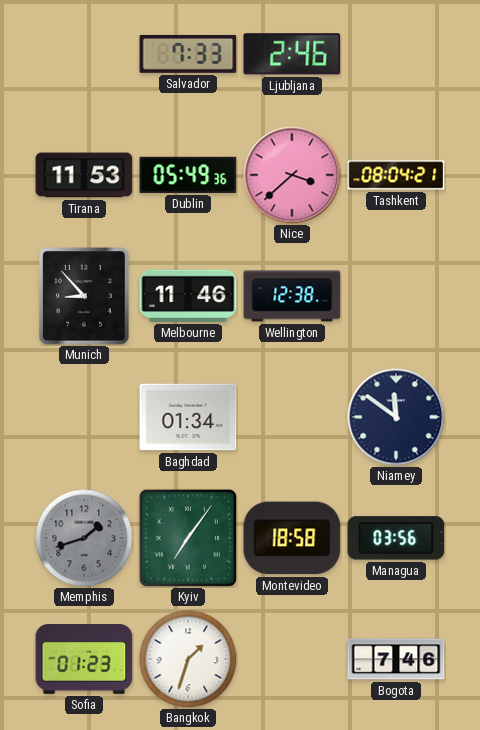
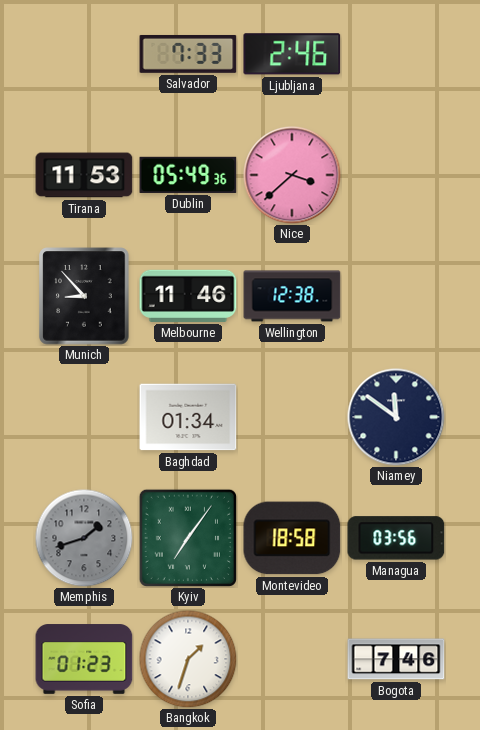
Tashkent: 08:04 -> none
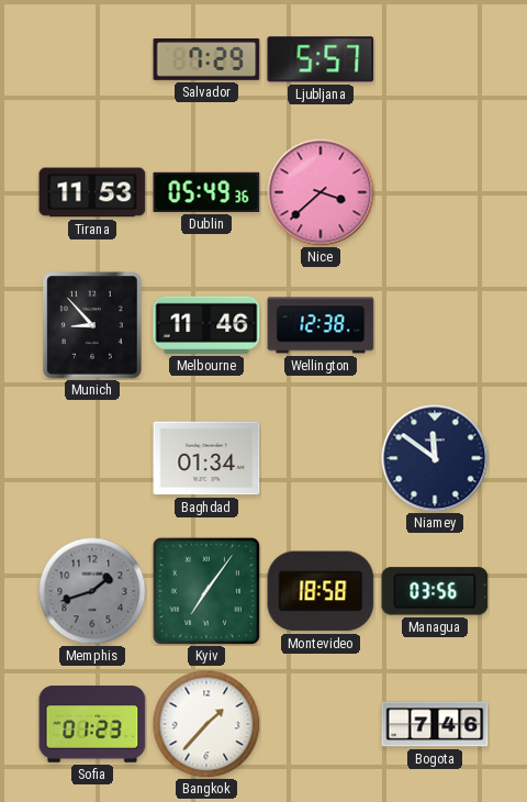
Salvador: 7:33 -> 7:29
Ljubljana: 2:46 -> 5:57
Bangkok: 1:33 -> 1:37
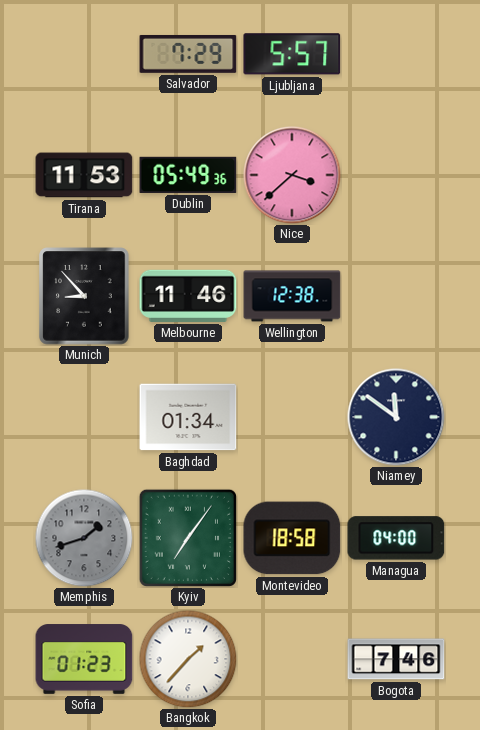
Managua: 03:56 -> 04:00
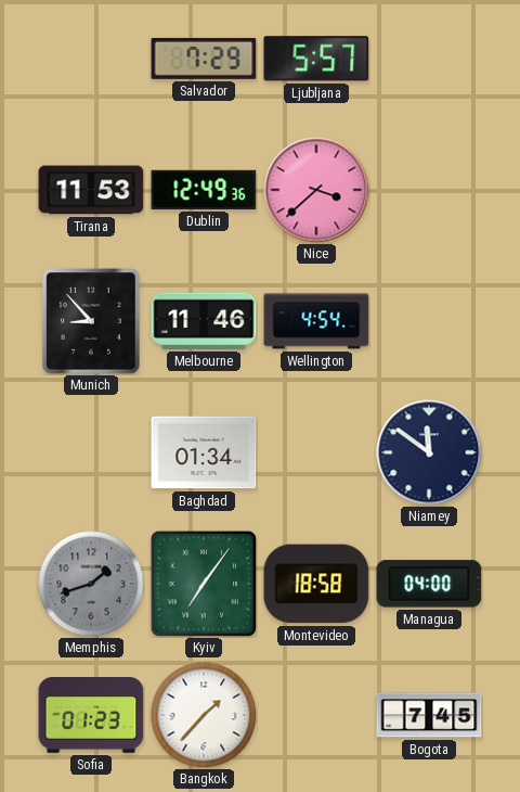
Dublin: 05:49 -> 12:49
Wellington: 12:38 -> 4:54
Bogota: 7:46 -> 7:45
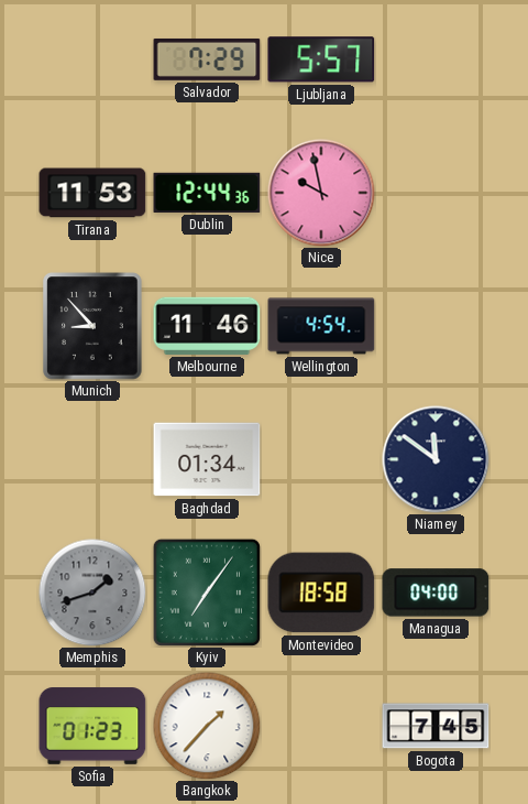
Dublin: 12:49 -> 12:44
Nice: 3:38 -> 9:58
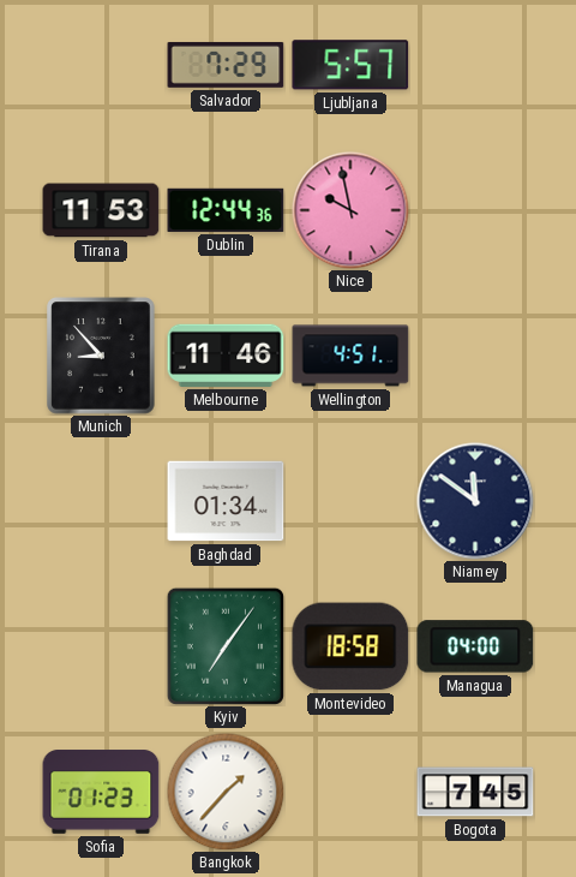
Wellington: 4:54 -> 4:51
Memphis: 1:42 -> none
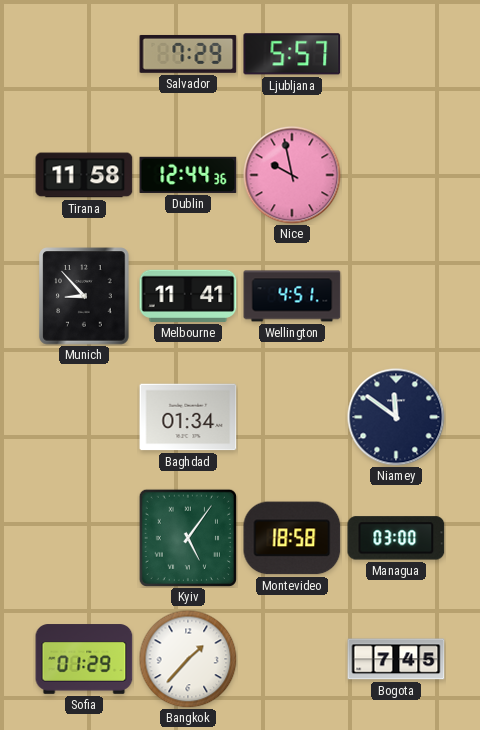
Tirana: 11:53 -> 11:58
Melbourne: 11:46 -> 11:41
Kyiv: 7:06 -> 5:06
Managua: 04:00 -> 03:00
Sofia: 01:23 -> 01:29
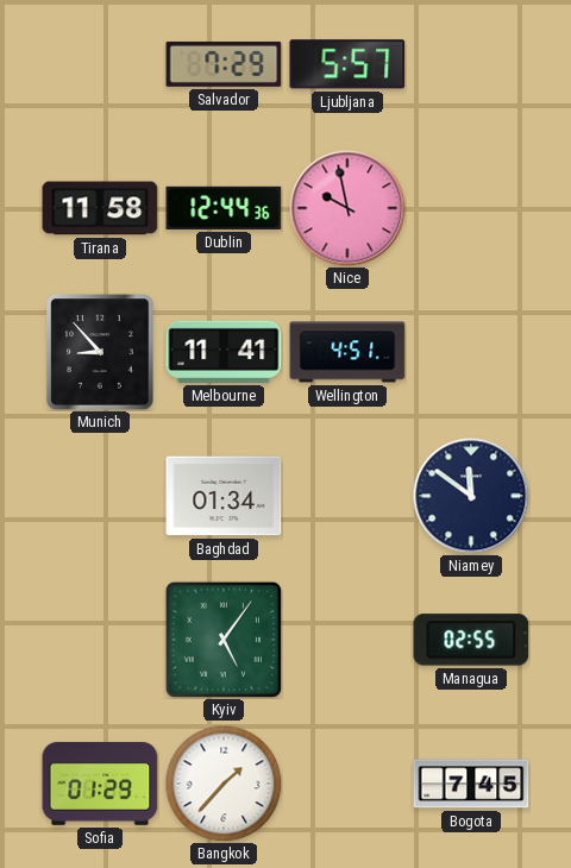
Montevideo: 18:58 -> none
Managua: 03:00 -> 02:55
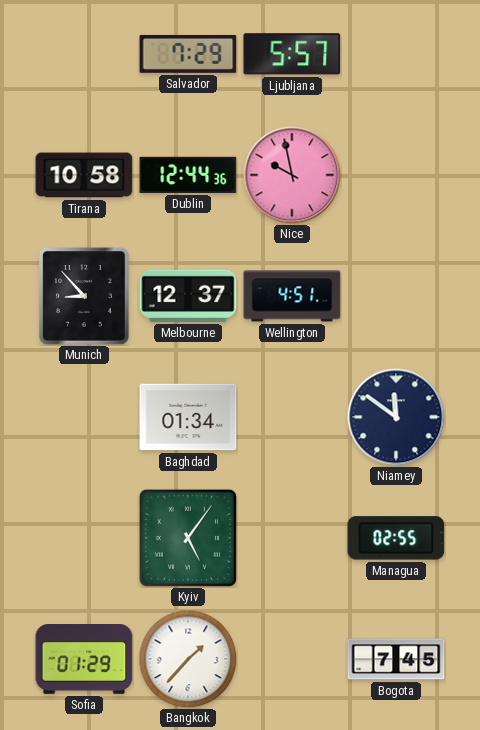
Tirana: 11:58 -> 10:58
Melbourne: 11:41 -> 12:37
